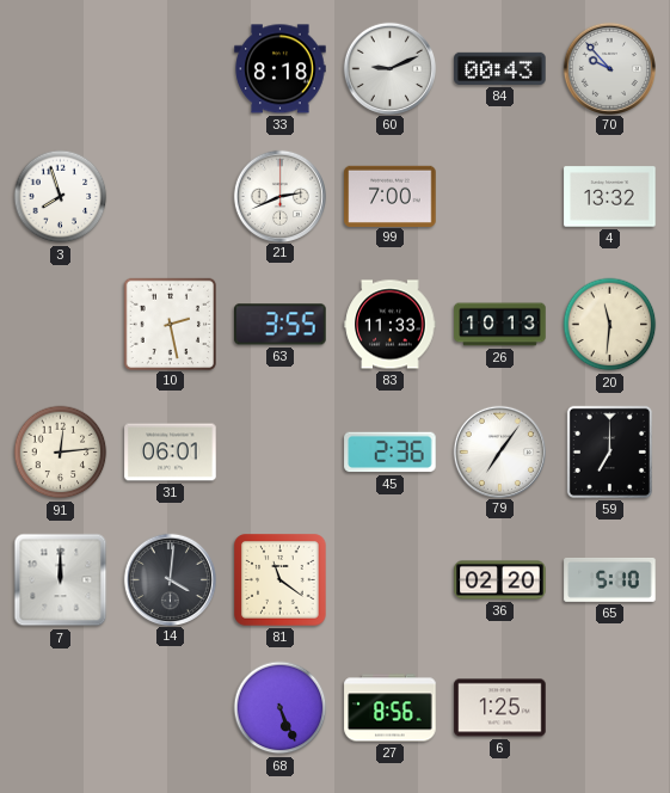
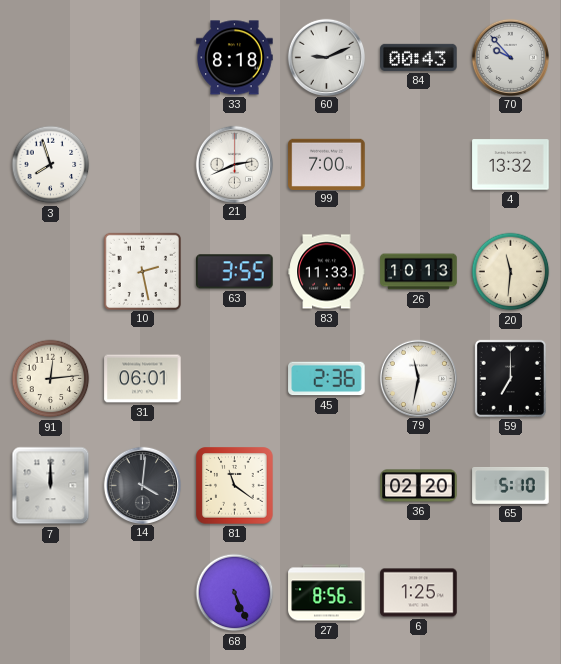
79: 7:06 -> 11:32
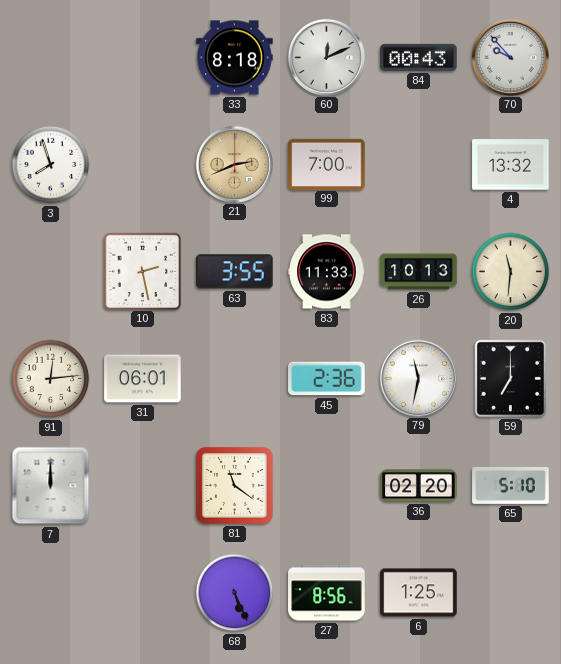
60: 9:11 -> 12:11
21 dial: white -> champagne
14: 4:01 -> none
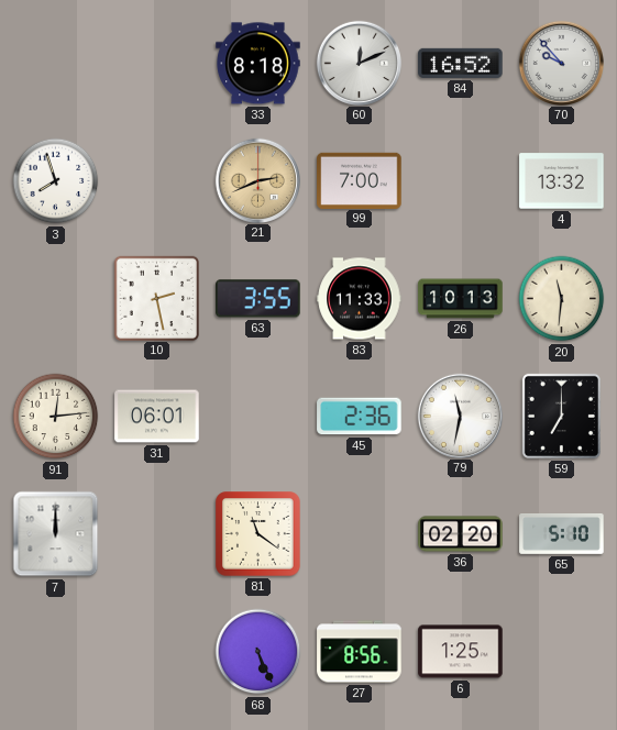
84: 00:43 -> 16:52
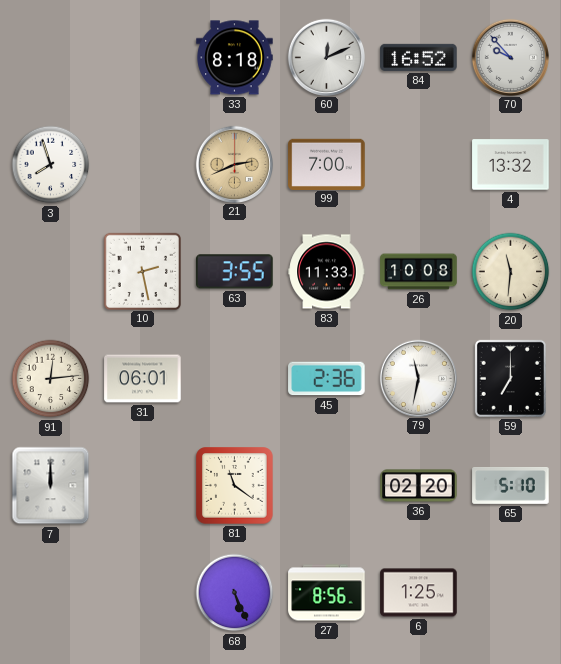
26: 10:13 -> 10:08
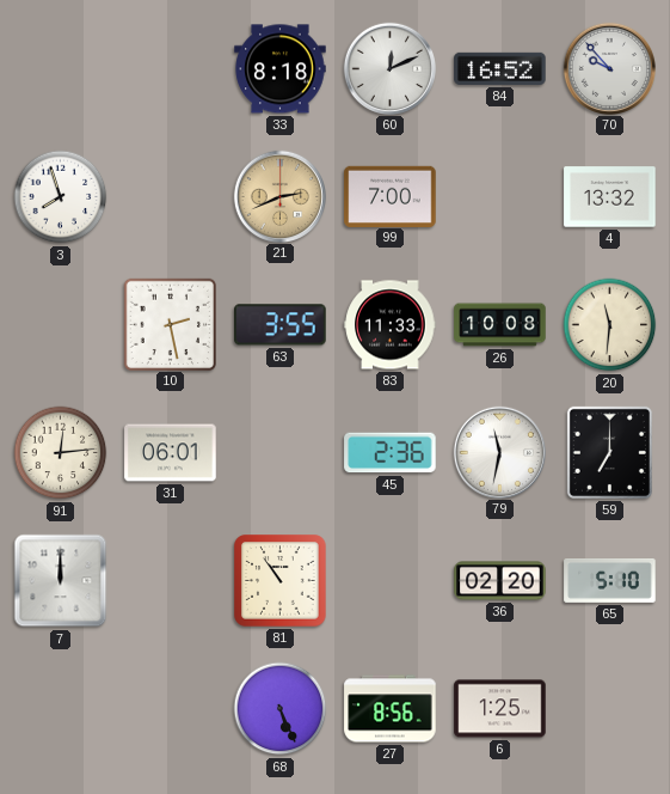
81: 11:21 -> 10:54
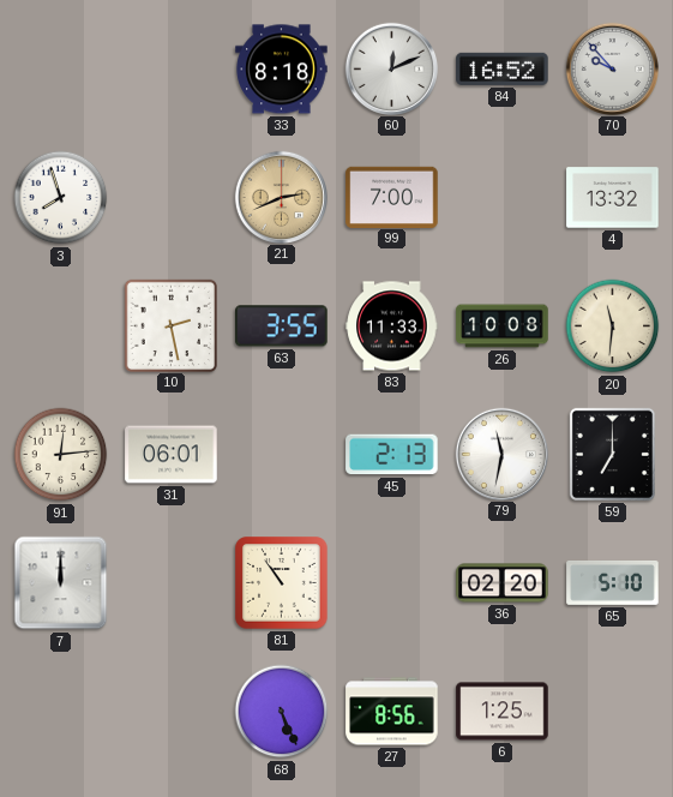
45: 2:36 -> 2:13
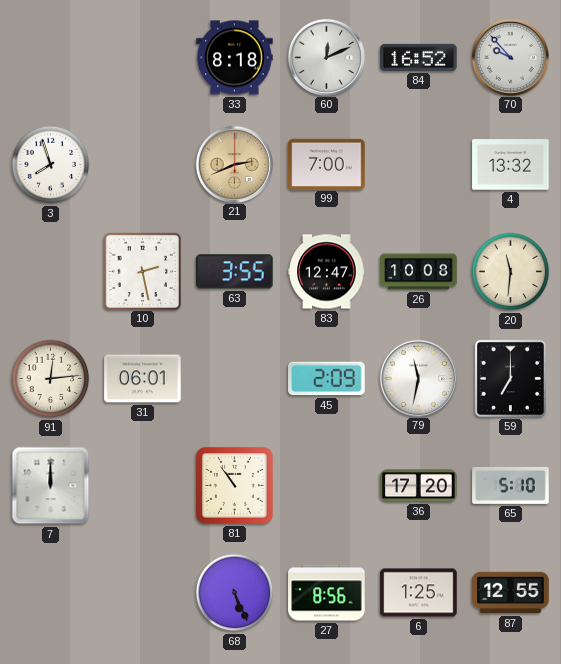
83: 11:33 -> 12:47
45: 2:13 -> 2:09
36: 02:20 -> 17:20
87: none -> 12:55
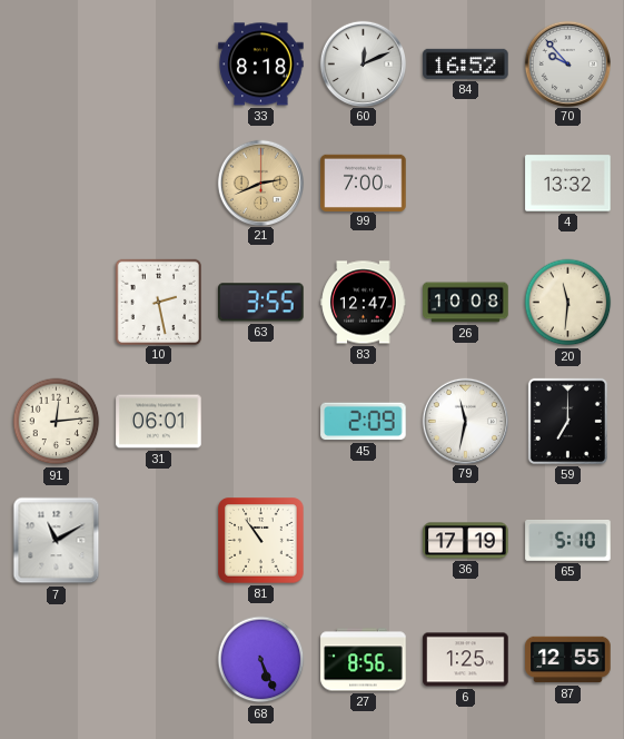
3: 7:57 -> none
7: 12:00 -> 11:10
36: 17:20 -> 17:19
